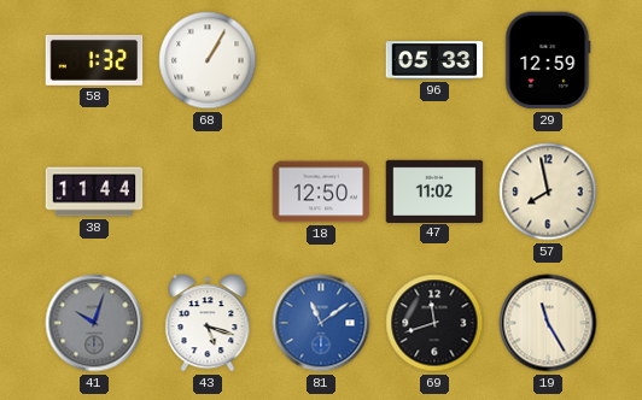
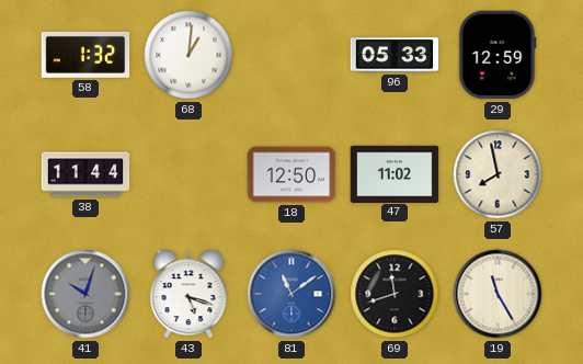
68: 1:05 -> 1:01
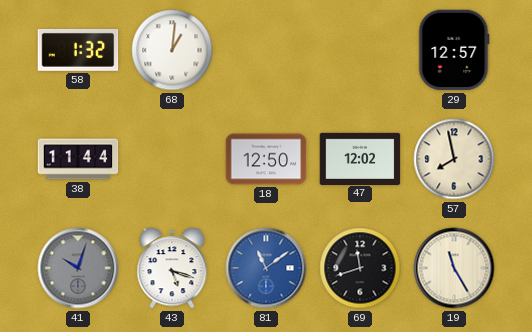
96: 05:33 -> none
29: 12:59 -> 12:57
47: 11:02 -> 12:02
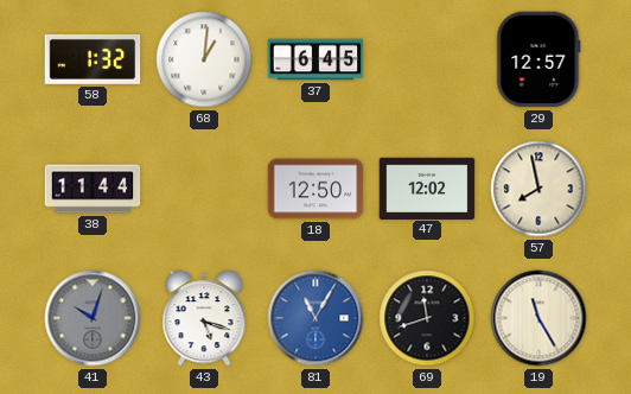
37: none -> 6:45
81: 11:09 -> 11:05
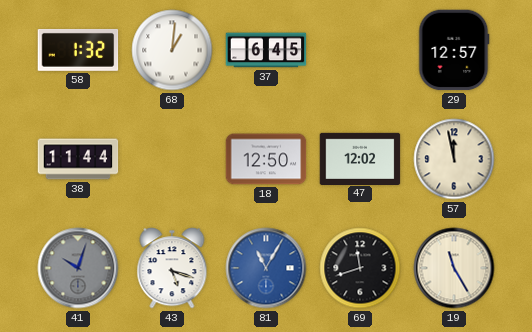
57: 7:58 -> 11:58
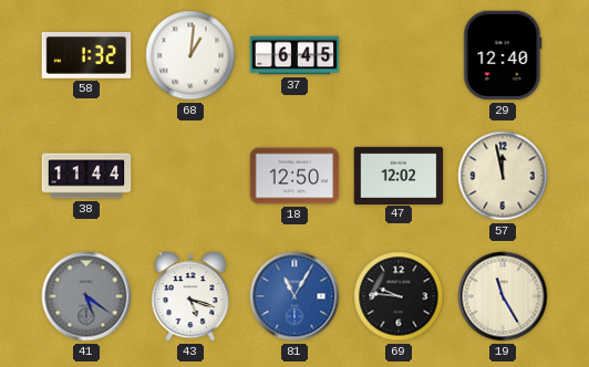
29: 12:57 -> 12:40
41: 10:03 -> 5:21
69: 11:42 -> 9:46
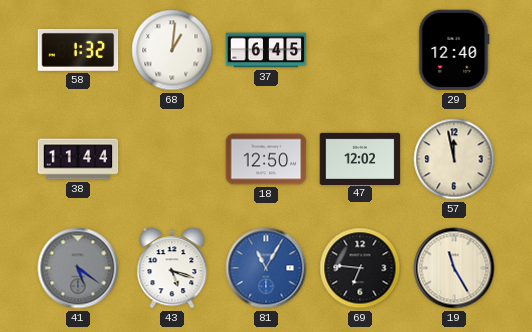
69: 9:46 -> 6:46
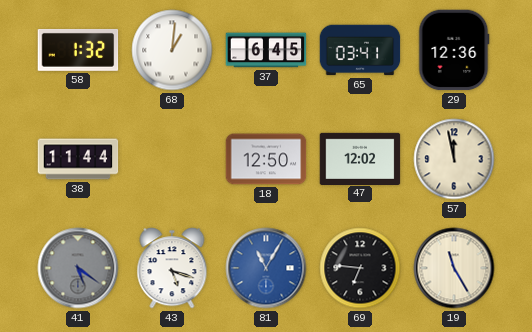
65: none -> 03:41
29: 12:40 -> 12:36
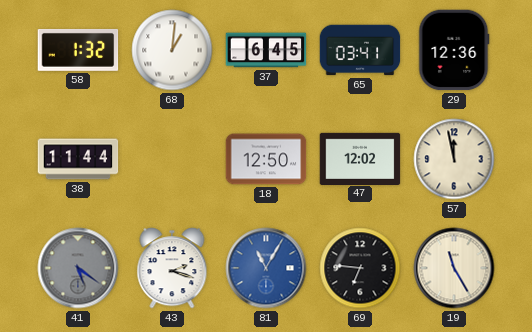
43: 5:18 -> 2:18
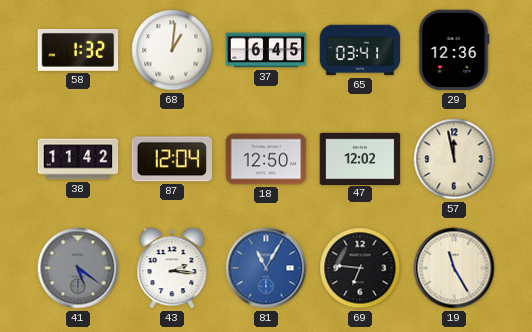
38: 11:44 -> 11:42
87: none -> 12:04
43: 2:18 -> 2:16
